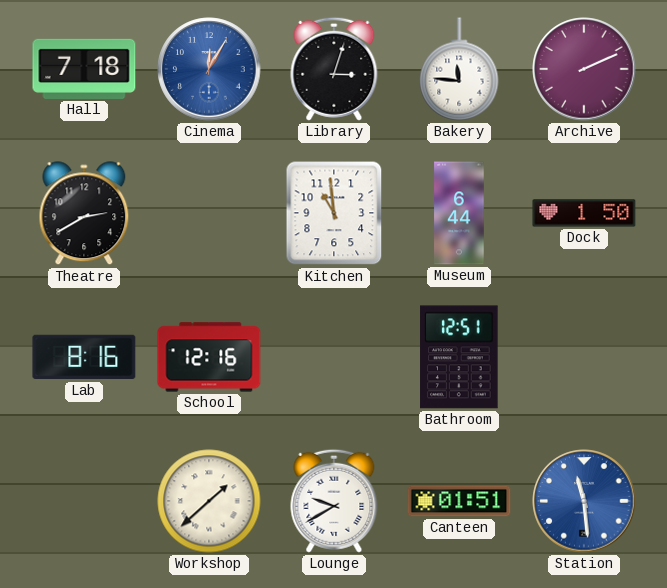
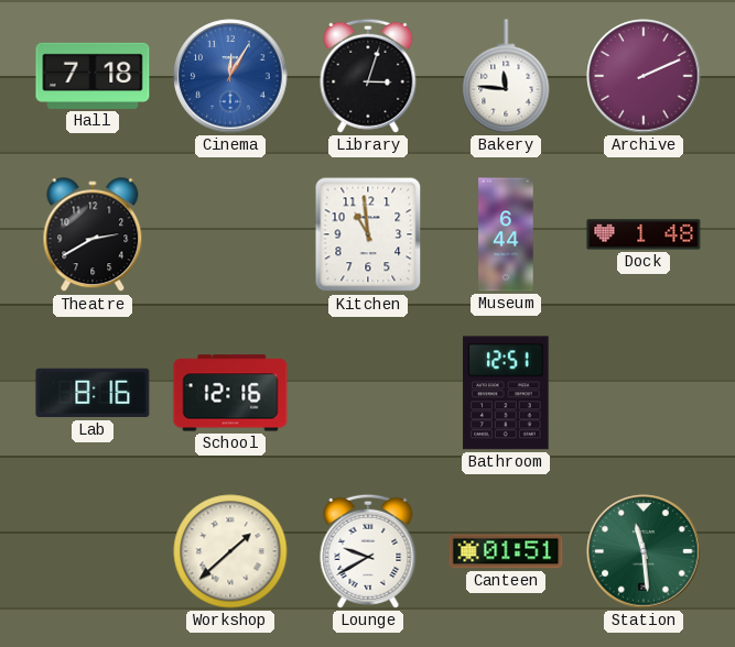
Dock: 1:50 -> 1:48
Station dial: blue -> green
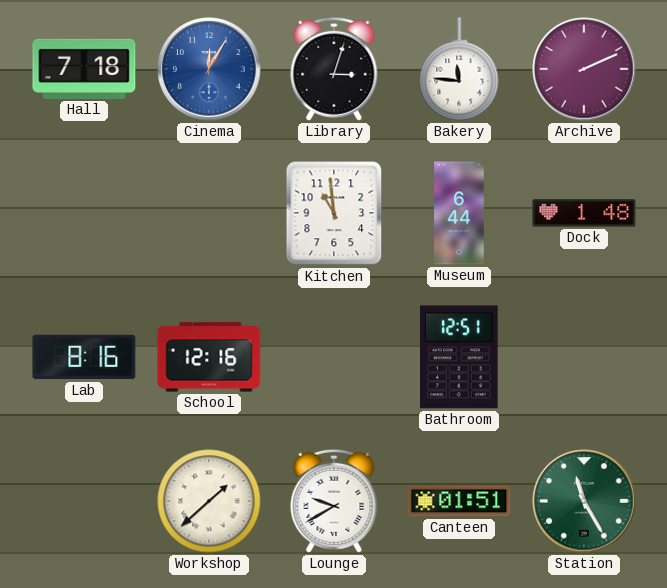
Theatre: 2:40 -> none
Station: 11:29 -> 11:25
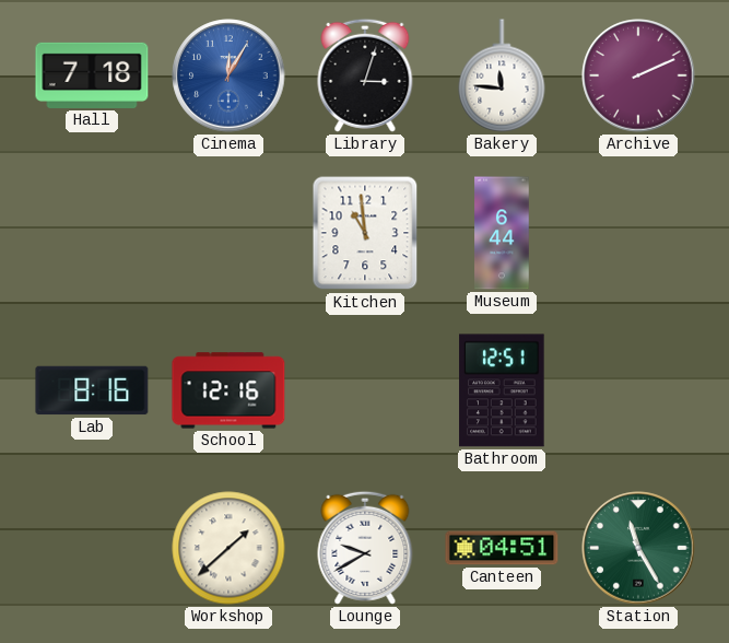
Dock: 1:48 -> none
Canteen: 01:51 -> 04:51
